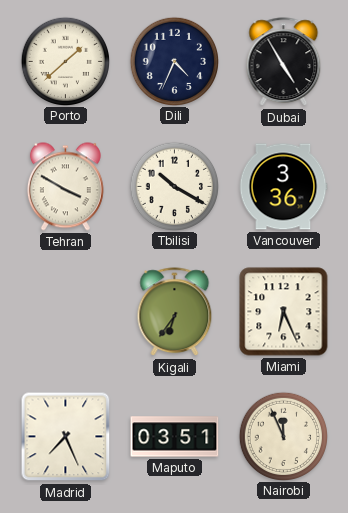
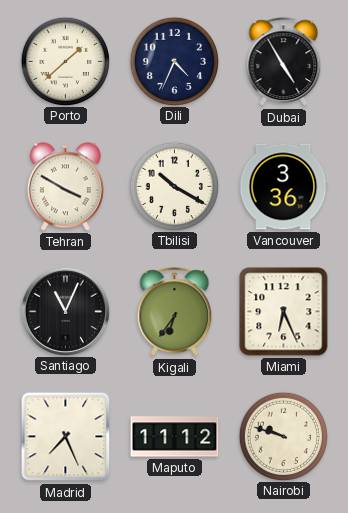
Santiago: none -> 11:04
Maputo: 03:51 -> 11:12
Nairobi: 11:56 -> 9:48
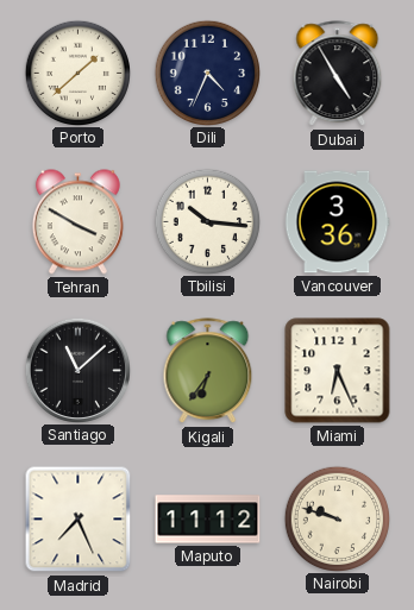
Tbilisi: 10:20 -> 10:16
Santiago: 11:04 -> 11:08
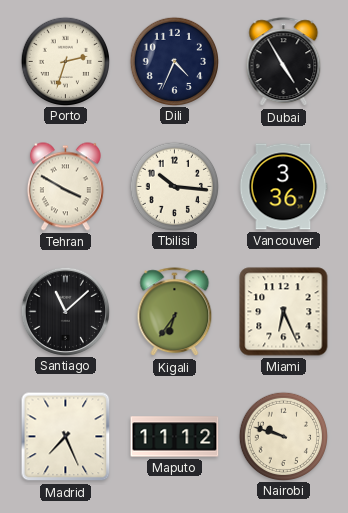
Porto: 1:38 -> 2:33
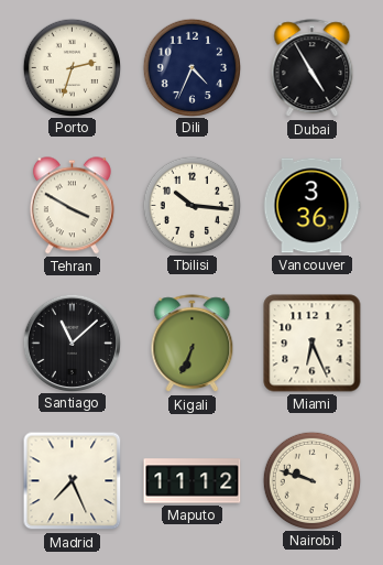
Kigali: 6:36 -> 6:34
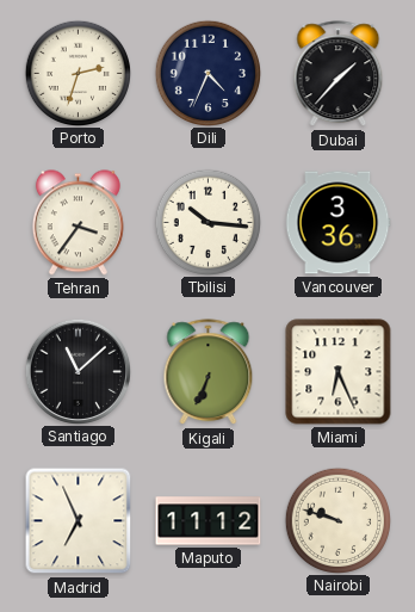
Dubai: 4:55 -> 1:37
Tehran: 3:50 -> 3:36
Madrid: 7:26 -> 6:56
